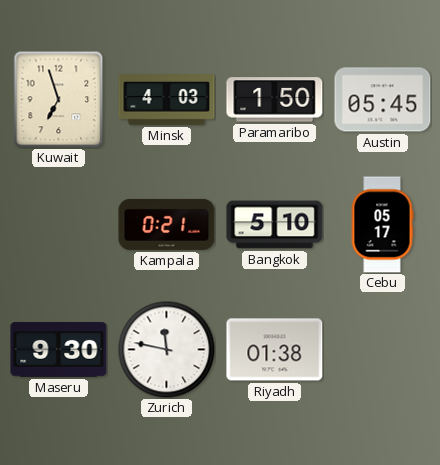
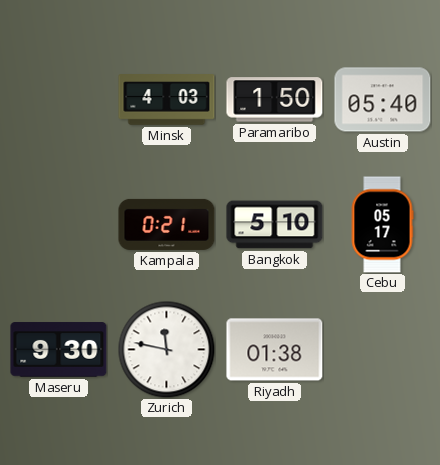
Kuwait: 6:57 -> none
Austin: 05:45 -> 05:40
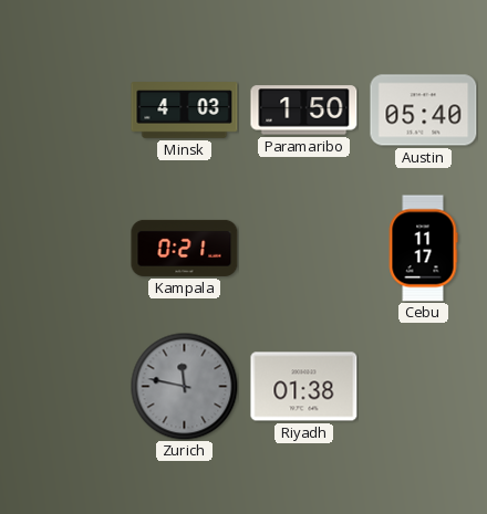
Bangkok: 5:10 -> none
Cebu: 05:17 -> 11:17
Maseru: 9:30 -> none
Zurich dial: white -> grey
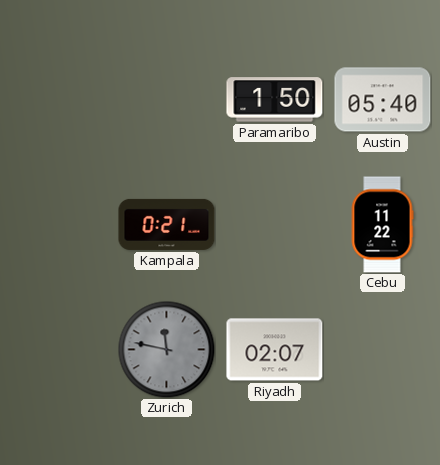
Minsk: 4:03 -> none
Cebu: 11:17 -> 11:22
Riyadh: 01:38 -> 02:07
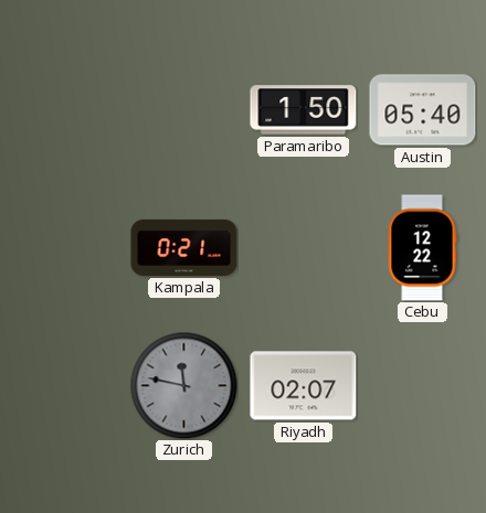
Cebu: 11:22 -> 12:22
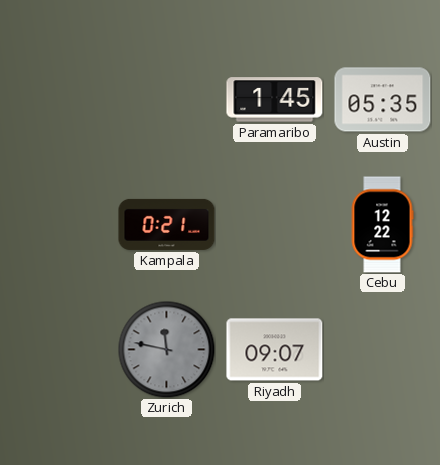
Paramaribo: 1:50 -> 1:45
Austin: 05:40 -> 05:35
Riyadh: 02:07 -> 09:07
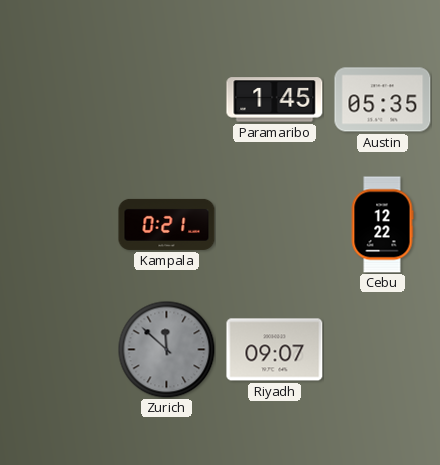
Zurich: 11:47 -> 11:52
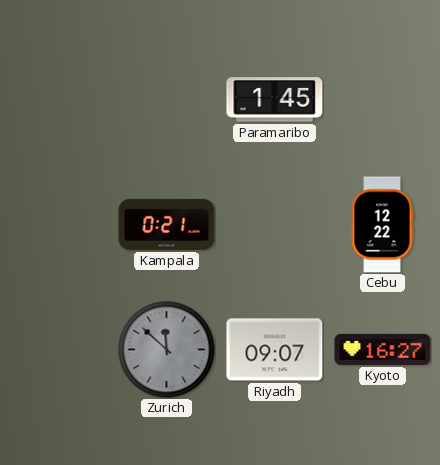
Austin: 05:35 -> none
Kyoto: none -> 16:27
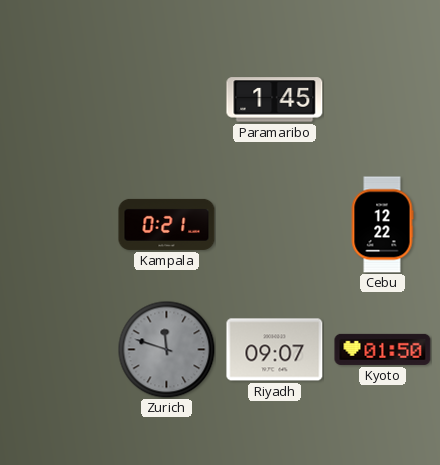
Zurich: 11:52 -> 11:48
Kyoto: 16:27 -> 01:50
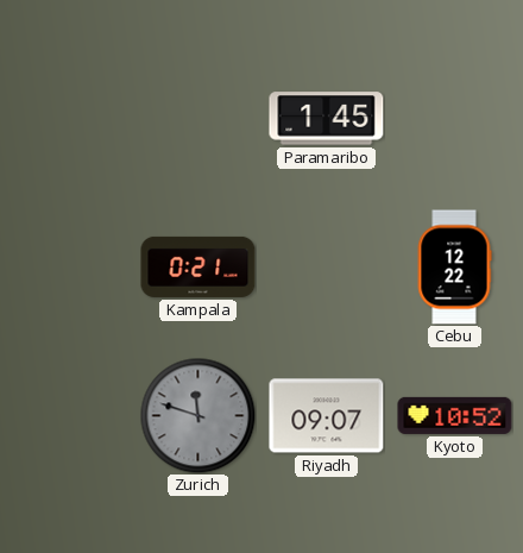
Kyoto: 01:50 -> 10:52
